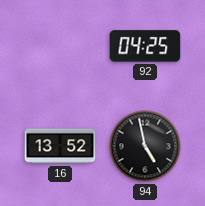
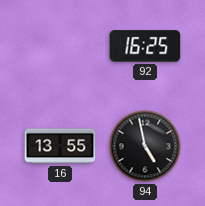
92: 04:25 -> 16:25
16: 13:52 -> 13:55
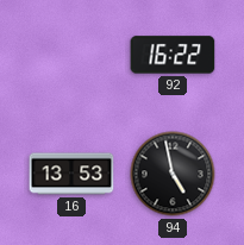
92: 16:25 -> 16:22
16: 13:55 -> 13:53
